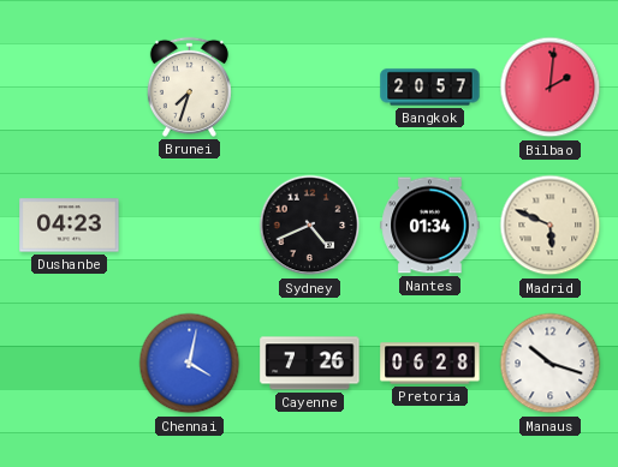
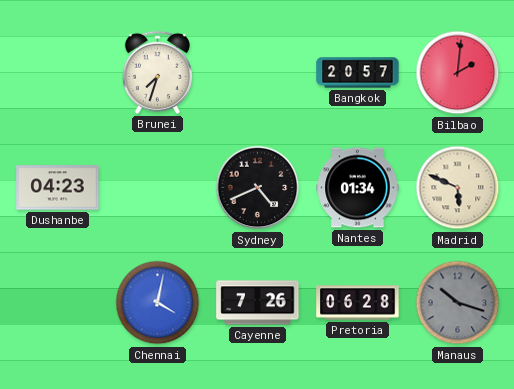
Manaus dial: white -> grey
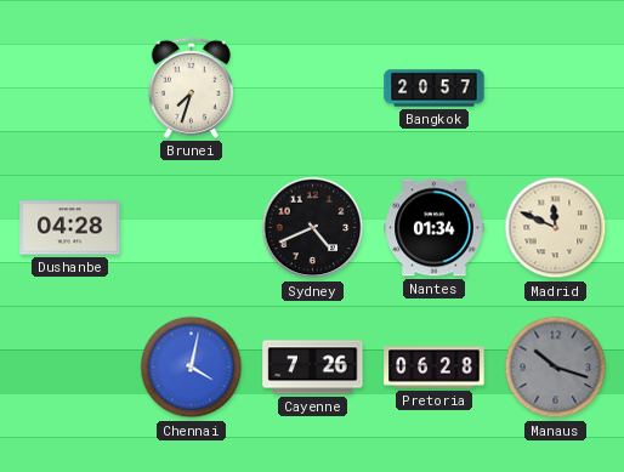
Bilbao: 2:01 -> none
Dushanbe: 04:23 -> 04:28
Madrid: 5:49 -> 11:49
